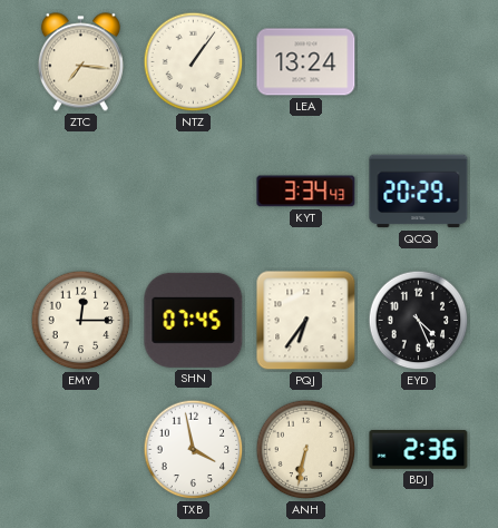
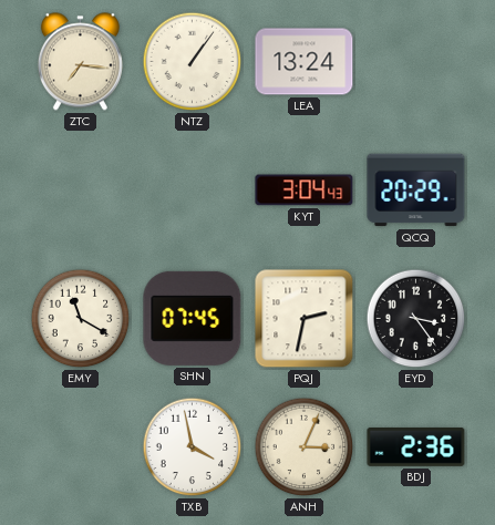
KYT: 3:34 -> 3:04
EMY: 12:15 -> 11:20
PQJ: 6:36 -> 2:32
EYD: 4:26 -> 3:24
ANH: 6:32 -> 3:04
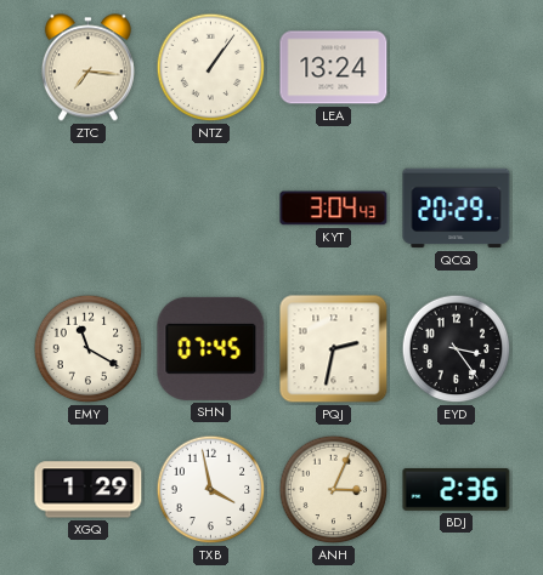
XGQ: none -> 1:29
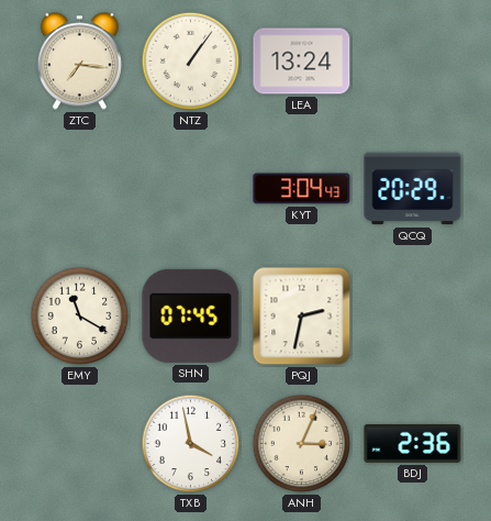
EYD: 3:24 -> none
XGQ: 1:29 -> none
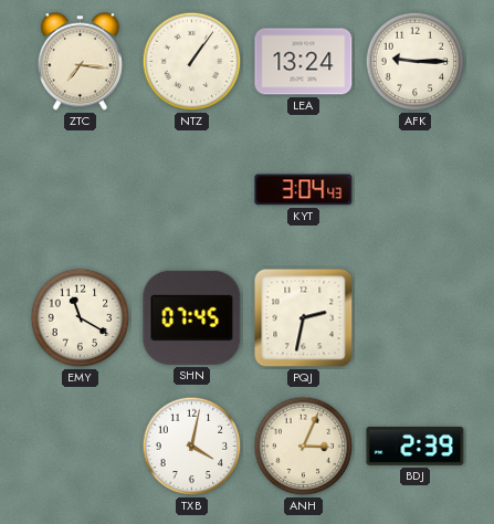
AFK: none -> 9:15
QCQ: 20:29 -> none
TXB: 3:58 -> 4:02
BDJ: 2:36 -> 2:39
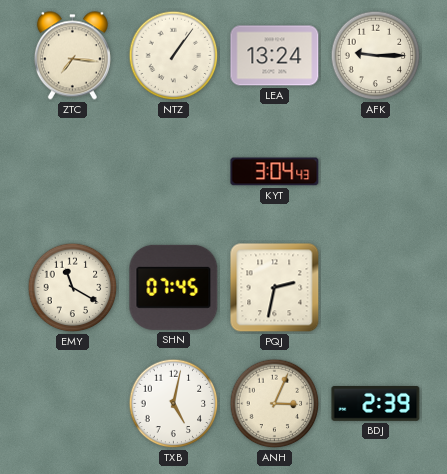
TXB: 4:02 -> 5:02
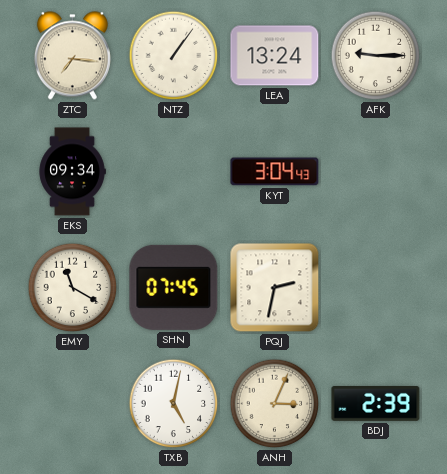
EKS: none -> 09:34
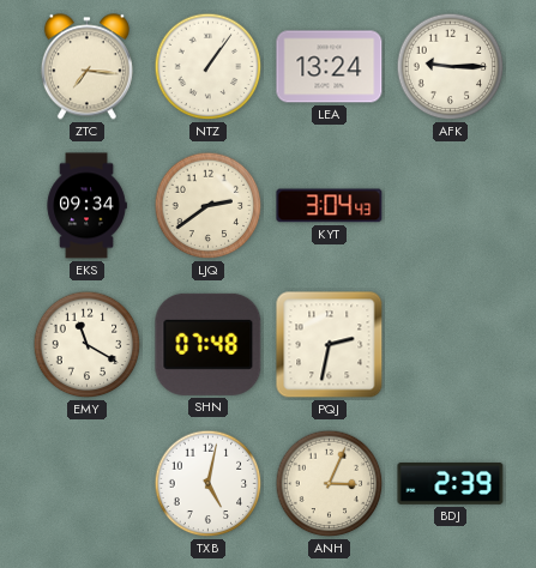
LJQ: none -> 2:39
SHN: 07:45 -> 07:48
